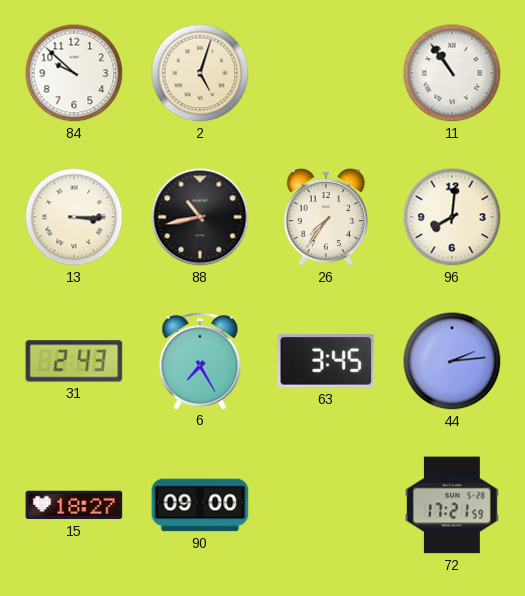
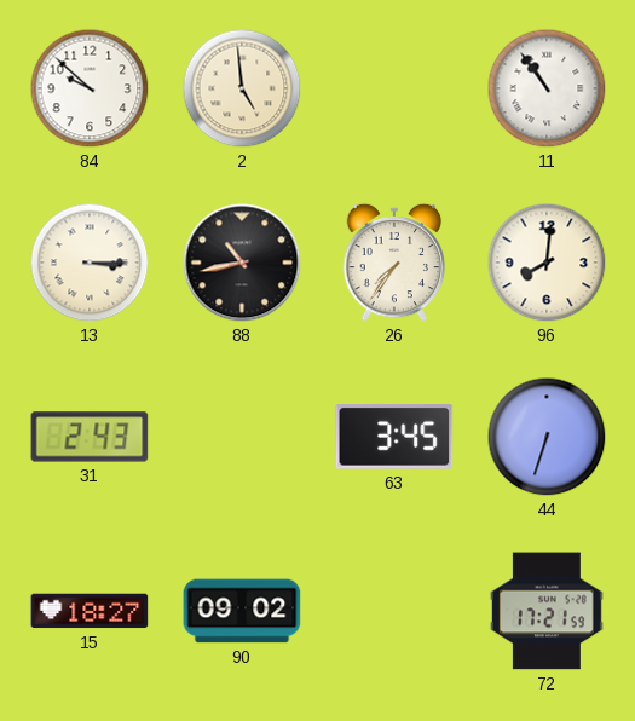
2: 5:03 -> 4:59
6: 7:25 -> none
44: 2:14 -> 6:33
90: 09:00 -> 09:02
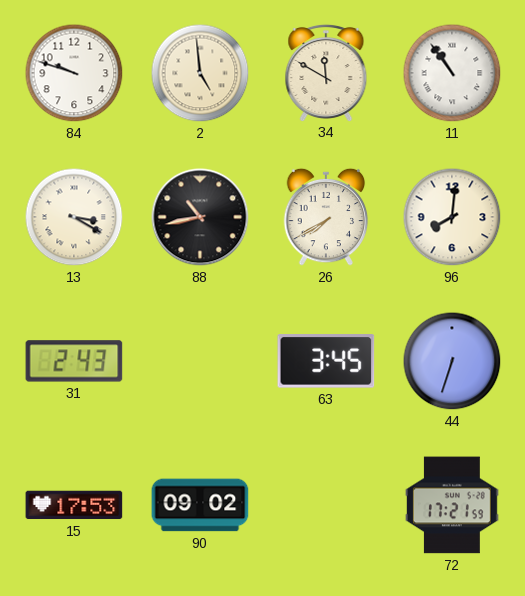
84: 9:52 -> 9:48
34: none -> 11:50
13: 3:15 -> 3:20
26: 7:36 -> 7:40
15: 18:27 -> 17:53
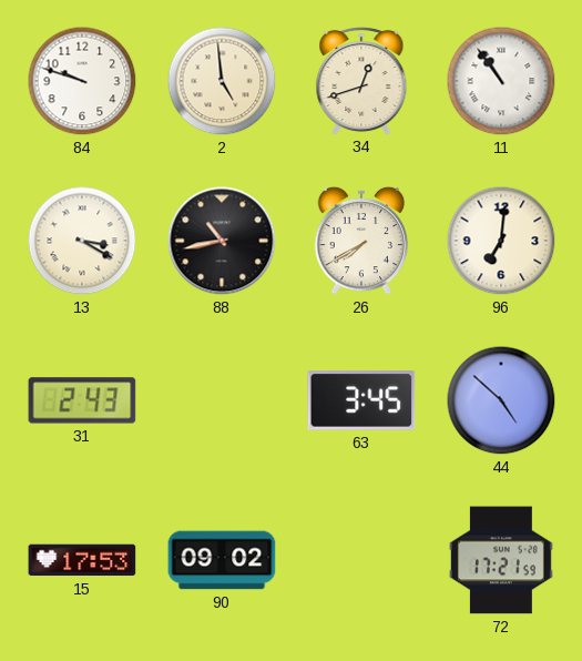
34: 11:50 -> 12:42
96: 8:01 -> 7:01
44: 6:33 -> 4:52
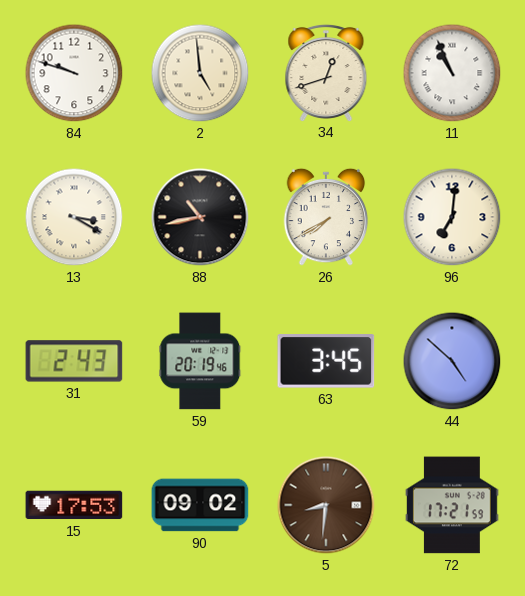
11: 10:54 -> 10:56
59: none -> 20:19
5: none -> 8:31
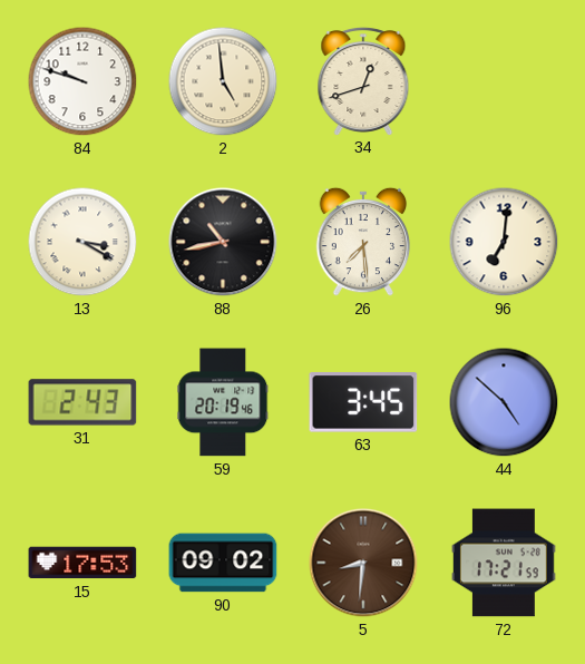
11: 10:56 -> none
26: 7:40 -> 7:29
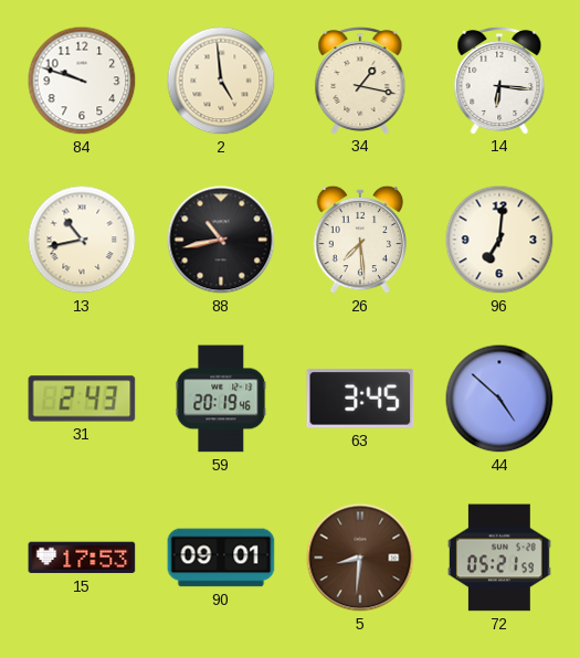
34: 12:42 -> 1:17
14: none -> 6:16
13: 3:20 -> 10:43
90: 09:02 -> 09:01
72: 17:21 -> 05:21
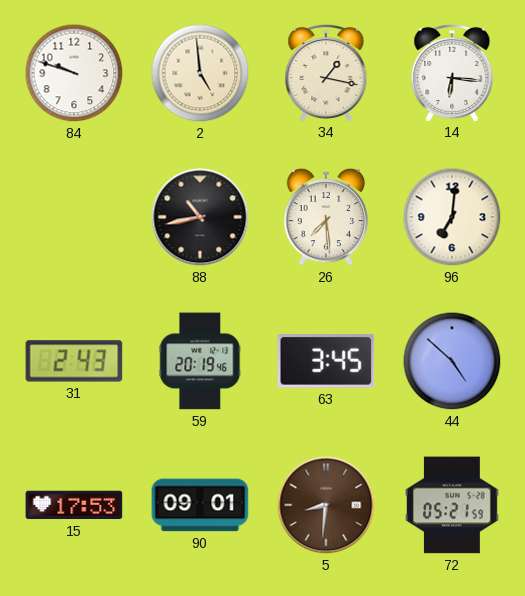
13: 10:43 -> none
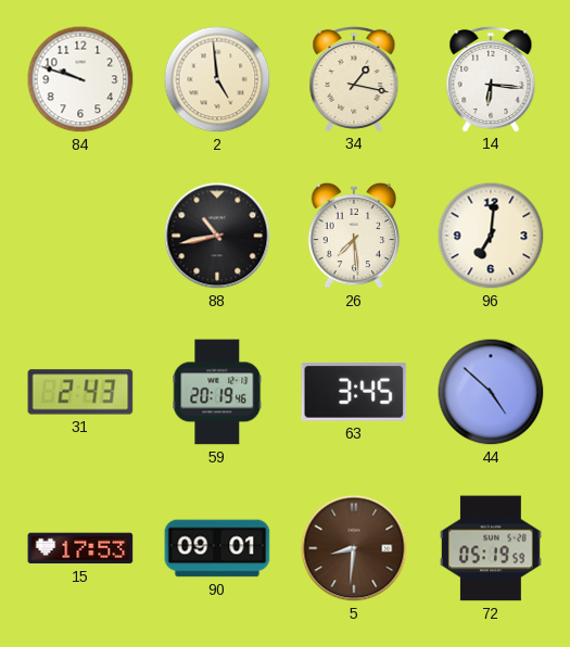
72: 05:21 -> 05:19
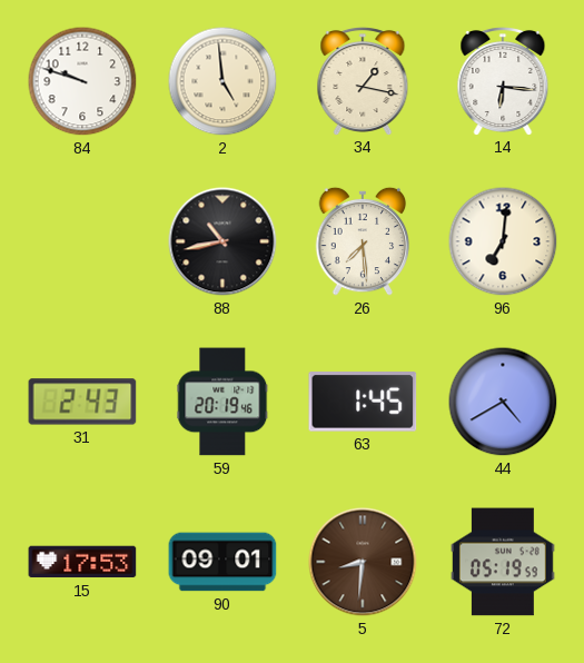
63: 3:45 -> 1:45
44: 4:52 -> 4:40
